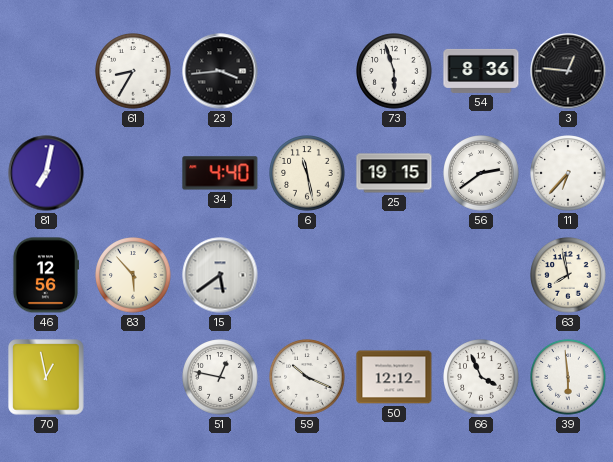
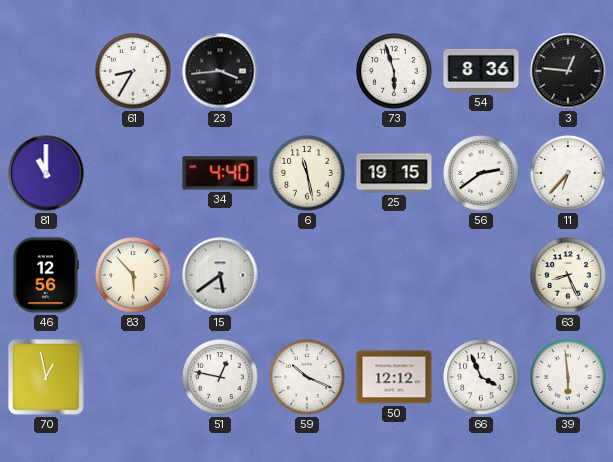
81: 7:02 -> 11:00
63: 7:58 -> 8:26
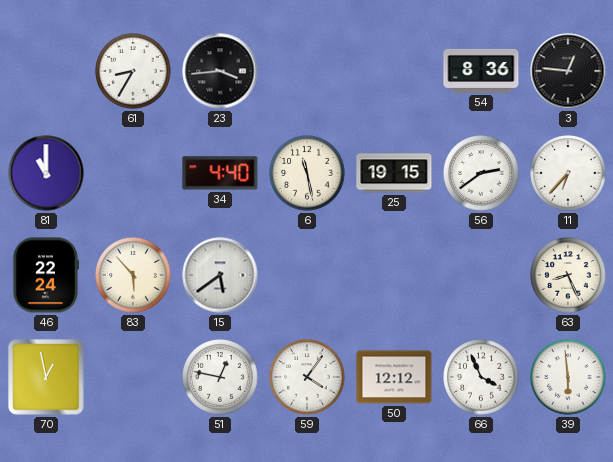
73: 5:57 -> none
46: 12:56 -> 22:24
59: 10:19 -> 4:06
